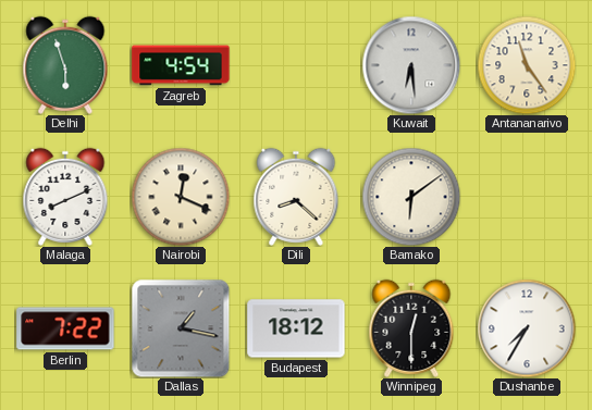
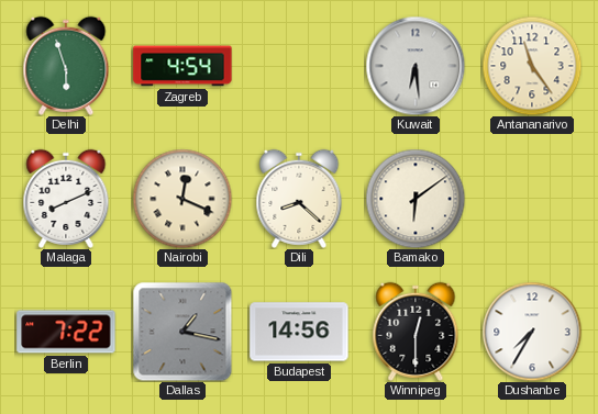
Budapest: 18:12 -> 14:56
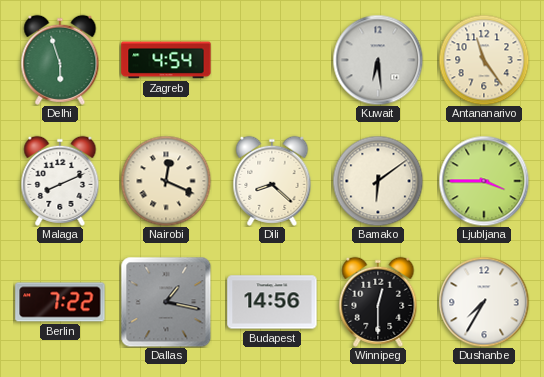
Ljubljana: none -> 3:45
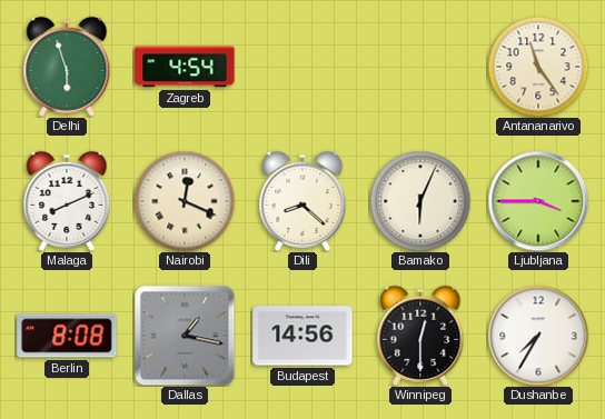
Kuwait: 6:29 -> none
Bamako: 6:09 -> 6:04
Berlin: 7:22 -> 8:08
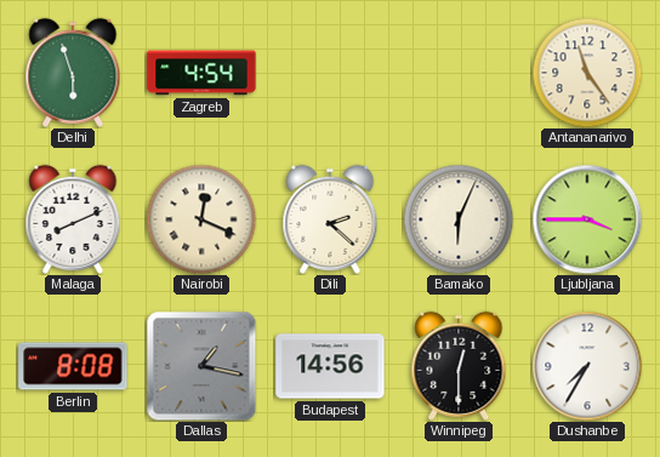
Dili: 8:22 -> 2:22
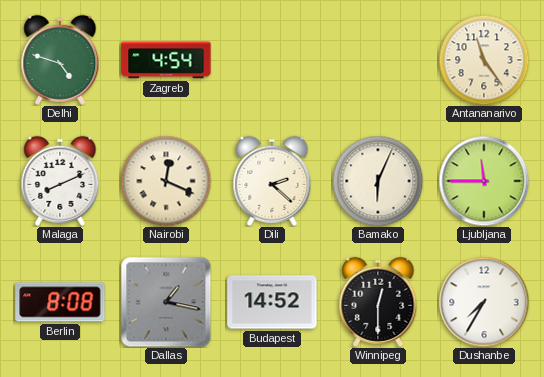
Delhi: 5:57 -> 4:48
Ljubljana: 3:45 -> 11:45
Budapest: 14:56 -> 14:52
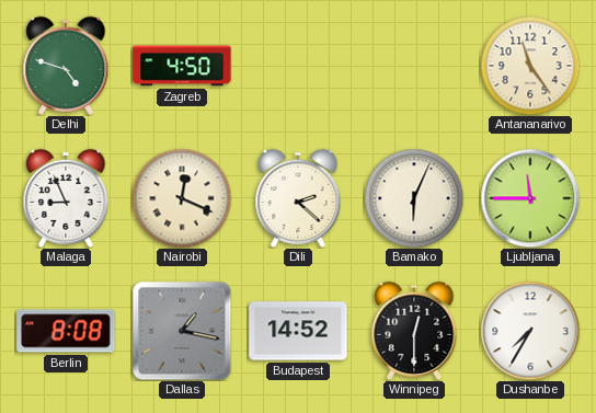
Zagreb: 4:54 -> 4:50
Malaga: 8:11 -> 8:56
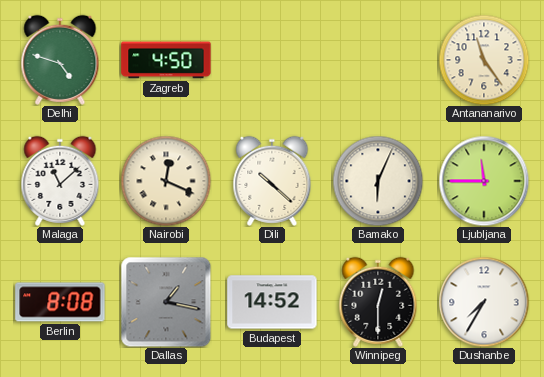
Malaga: 8:56 -> 11:08
Dili: 2:22 -> 10:22
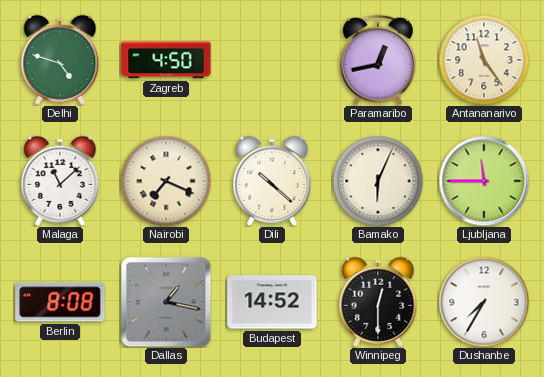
Paramaribo: none -> 12:43
Nairobi: 12:19 -> 7:19
